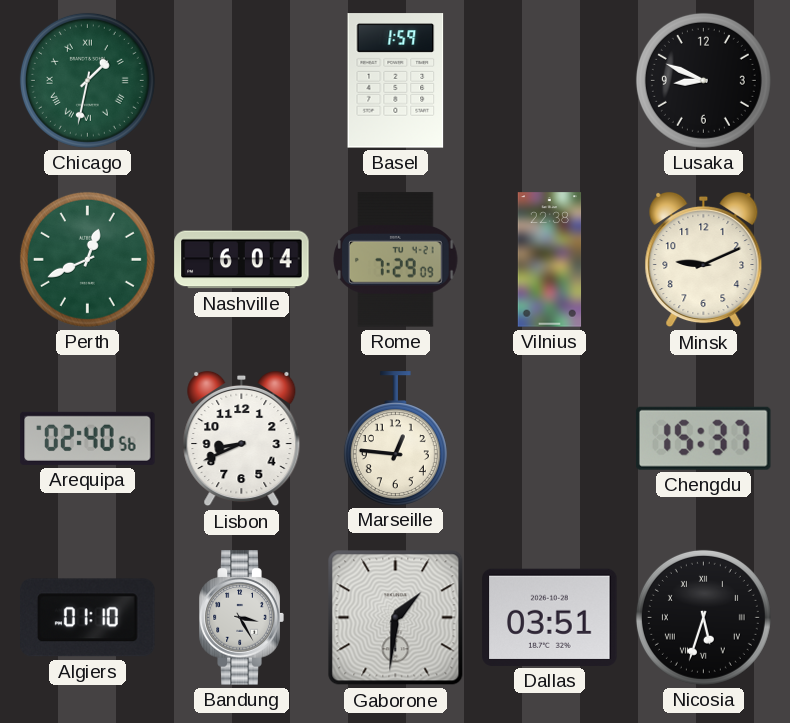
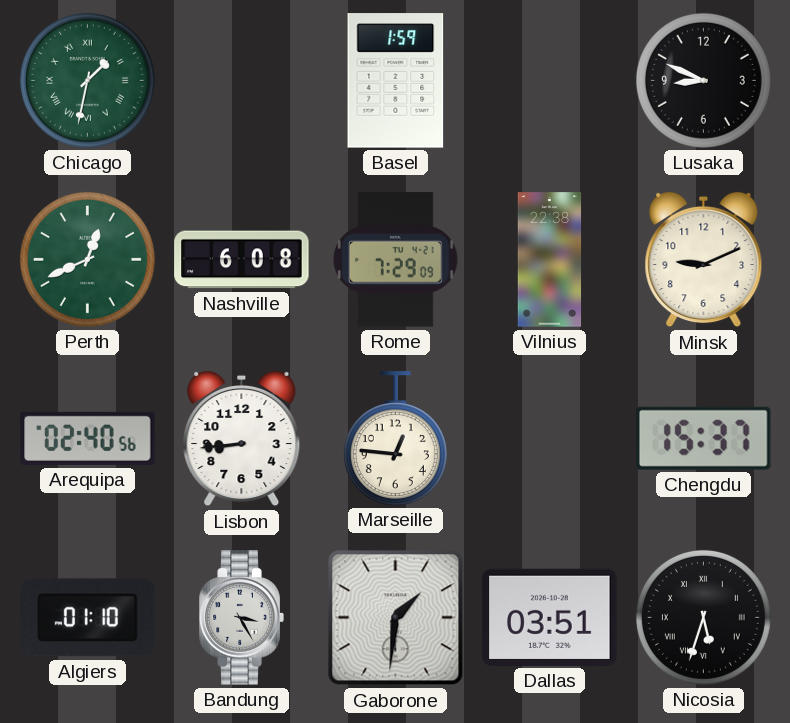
Nashville: 6:04 -> 6:08
Lisbon: 8:41 -> 8:44
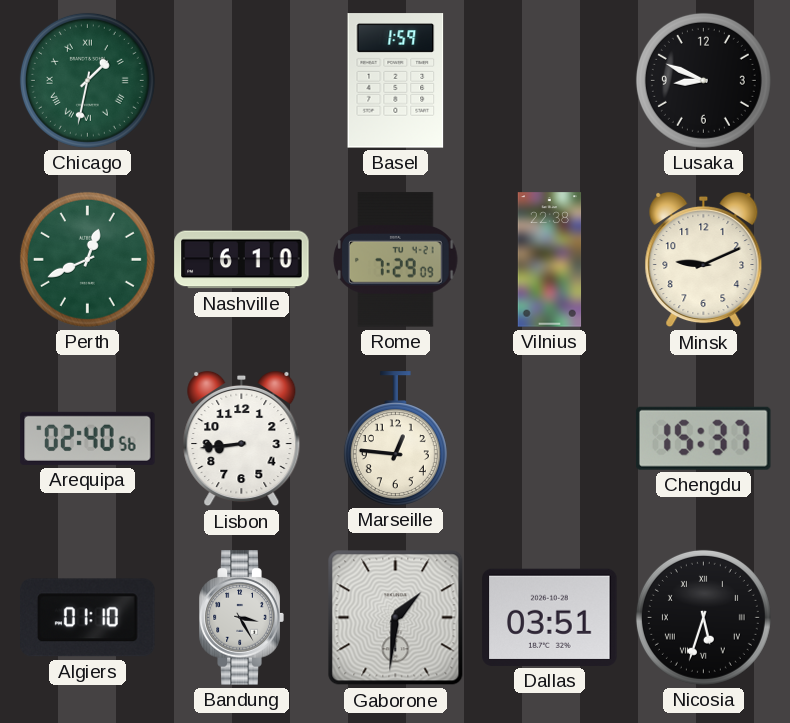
Nashville: 6:08 -> 6:10
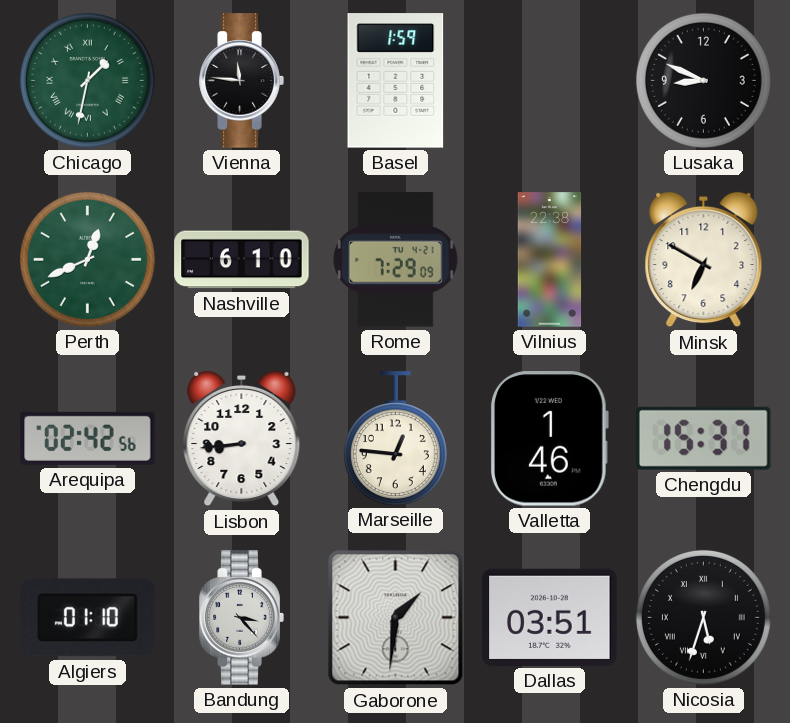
Vienna: none -> 11:46
Minsk: 9:11 -> 6:50
Arequipa: 02:40 -> 02:42
Valletta: none -> 1:46
Bandung: 3:25 -> 3:23
